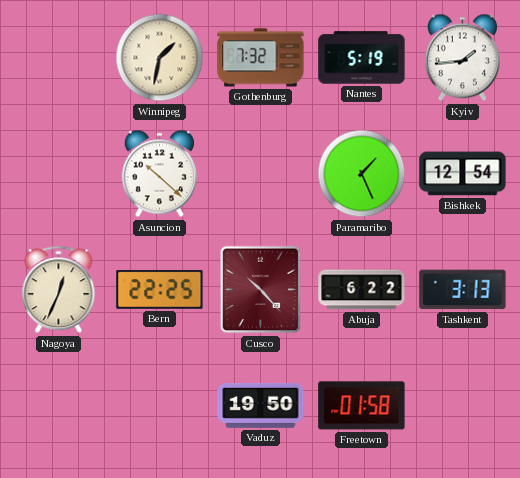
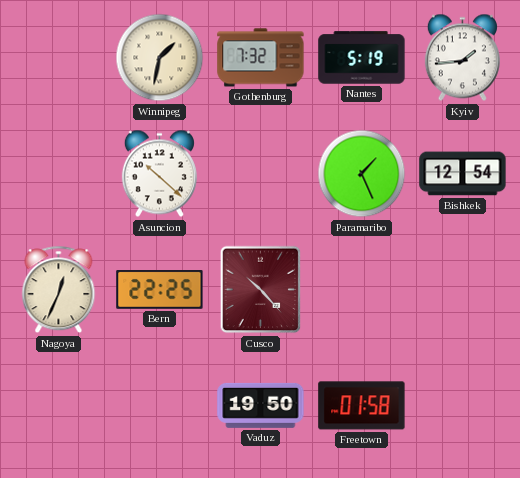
Abuja: 6:22 -> none
Tashkent: 3:13 -> none
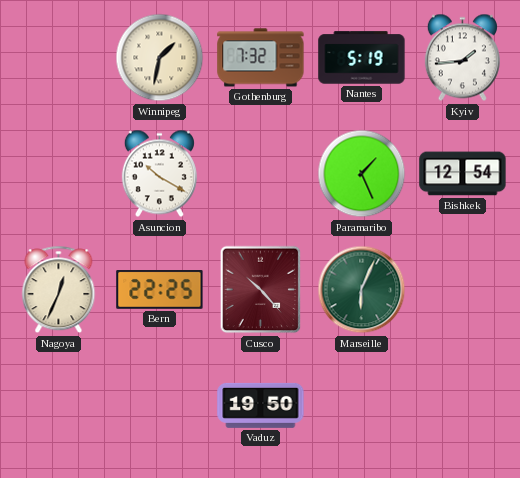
Asuncion: 10:22 -> 10:20
Marseille: none -> 6:04
Freetown: 01:58 -> none
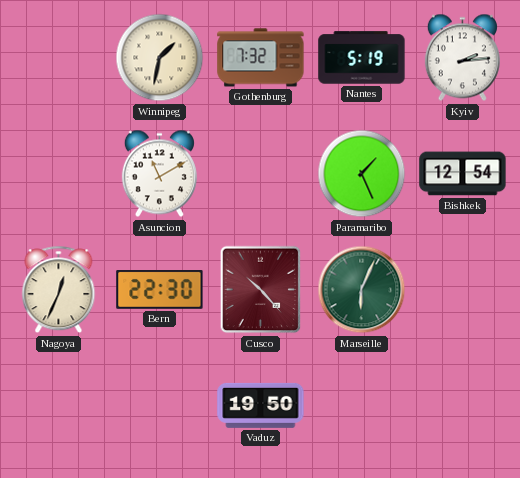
Kyiv: 1:44 -> 2:14
Asuncion: 10:20 -> 11:10
Bern: 22:25 -> 22:30
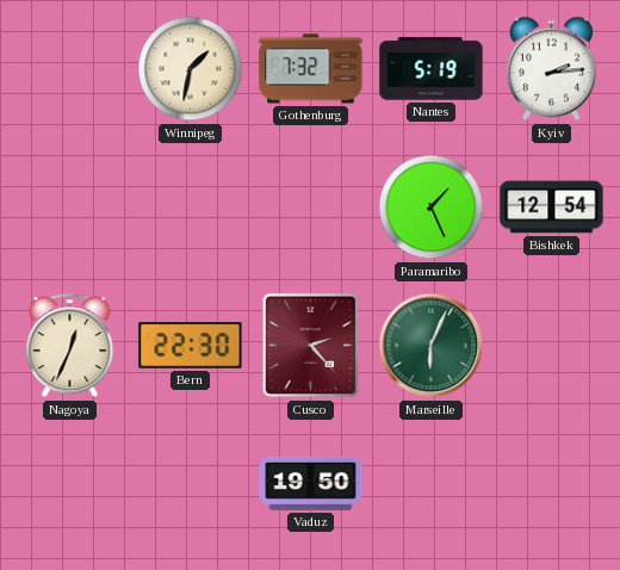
Asuncion: 11:10 -> none
Cusco: 10:23 -> 2:23
